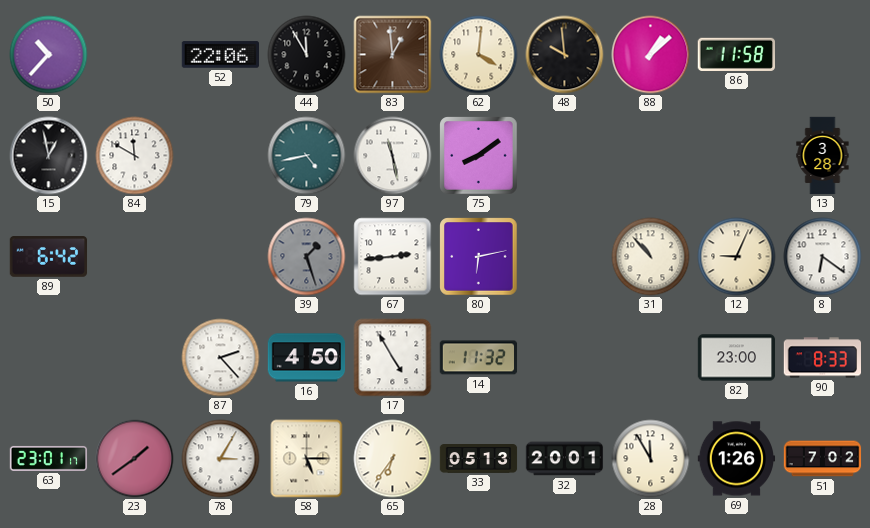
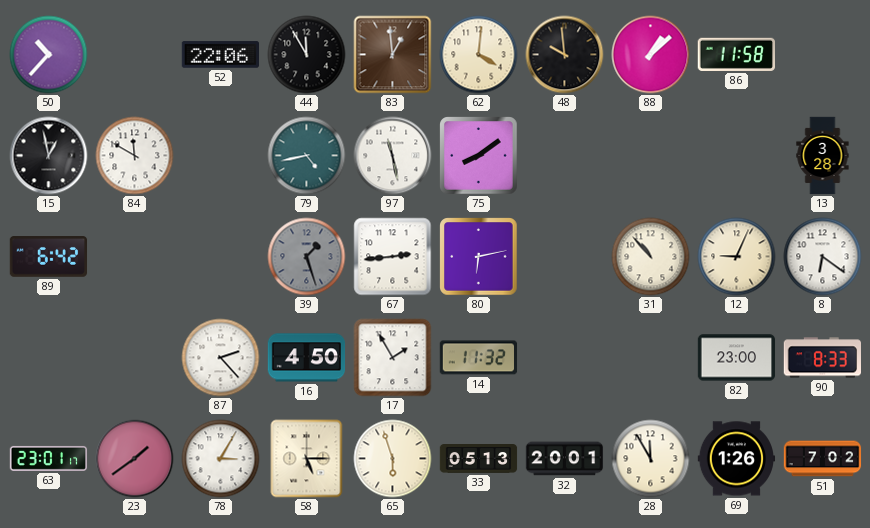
17: 4:55 -> 1:55
65: 6:36 -> 5:57
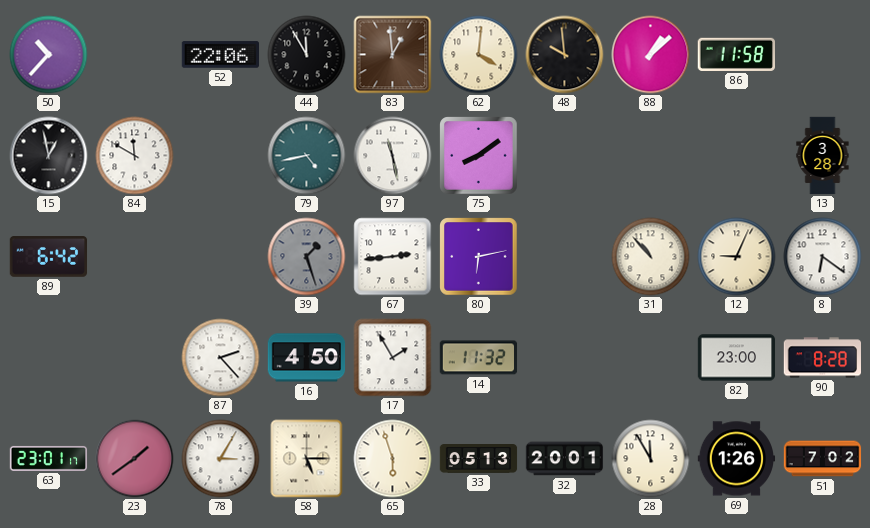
90: 8:33 -> 8:28
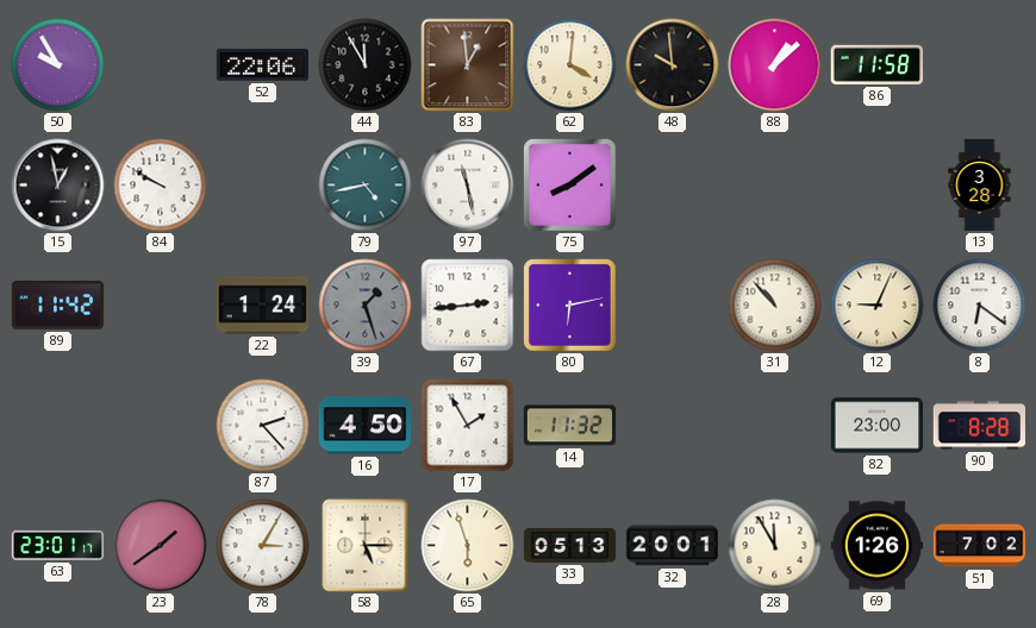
50: 10:37 -> 9:55
84: 11:50 -> 9:50
89: 6:42 -> 11:42
22: none -> 1:24
